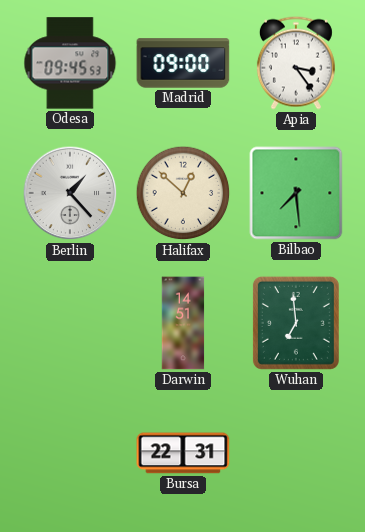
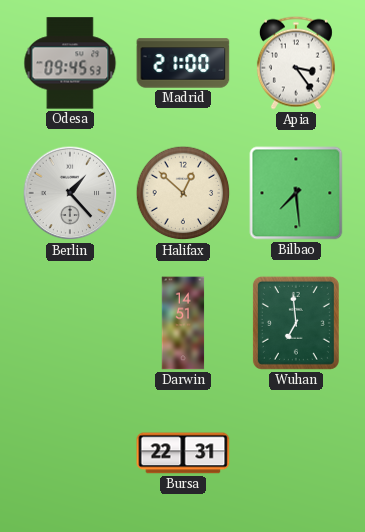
Madrid: 09:00 -> 21:00
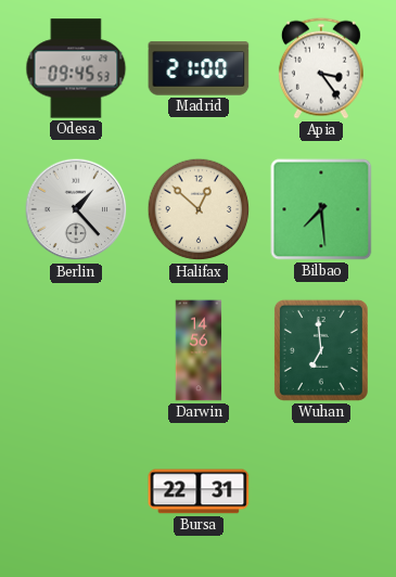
Darwin: 14:51 -> 14:56
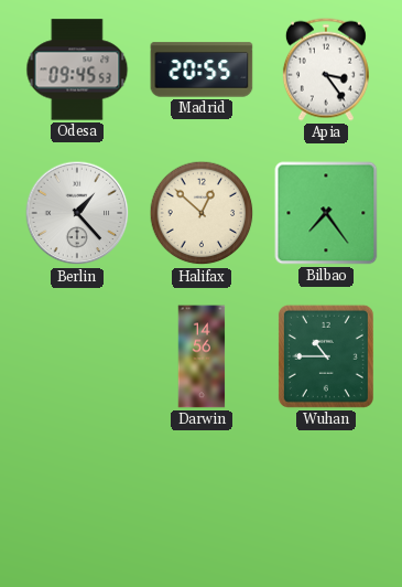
Madrid: 21:00 -> 20:55
Bilbao: 7:29 -> 7:24
Wuhan: 6:59 -> 10:45
Bursa: 22:31 -> none
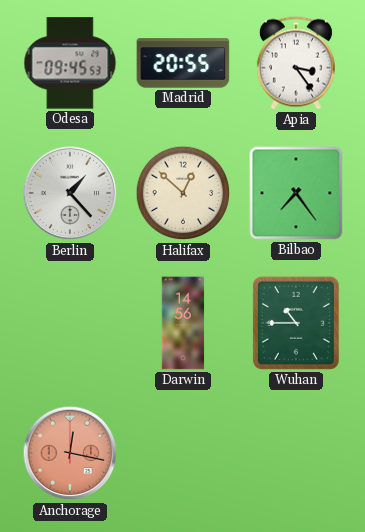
Anchorage: none -> 12:17
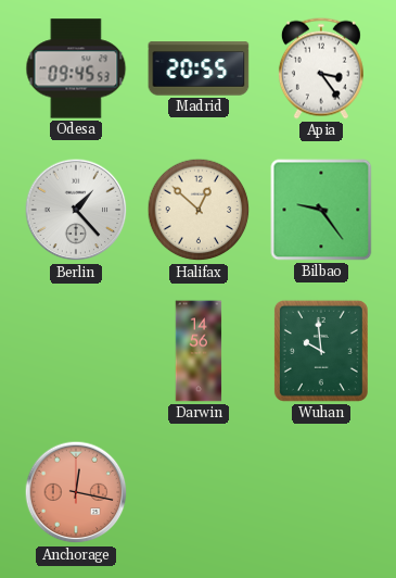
Bilbao: 7:24 -> 9:24
Wuhan: 10:45 -> 9:59
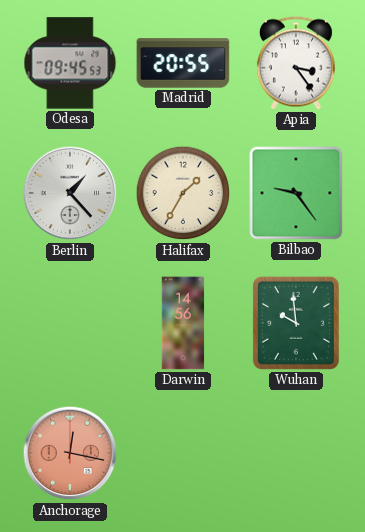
Halifax: 12:52 -> 1:35
